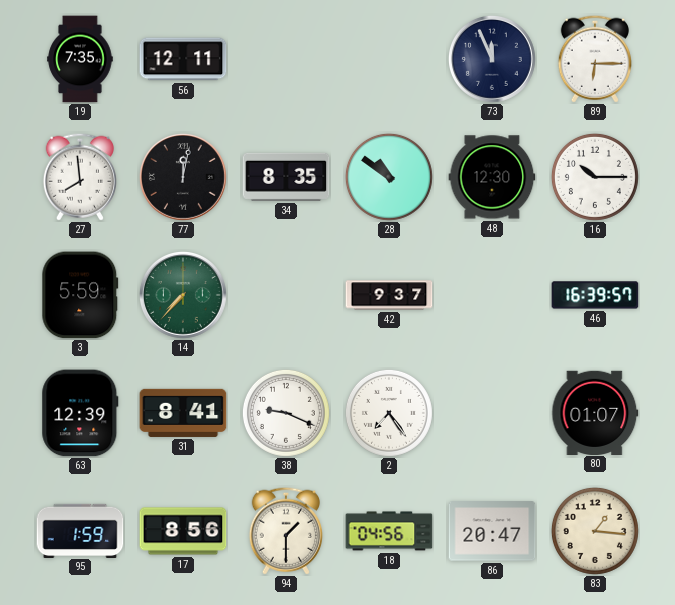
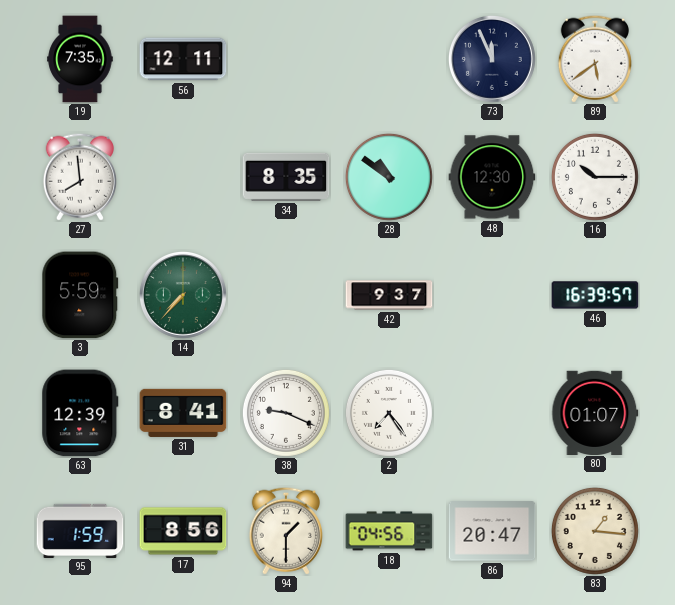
89: 6:15 -> 5:39
77: 12:02 -> none
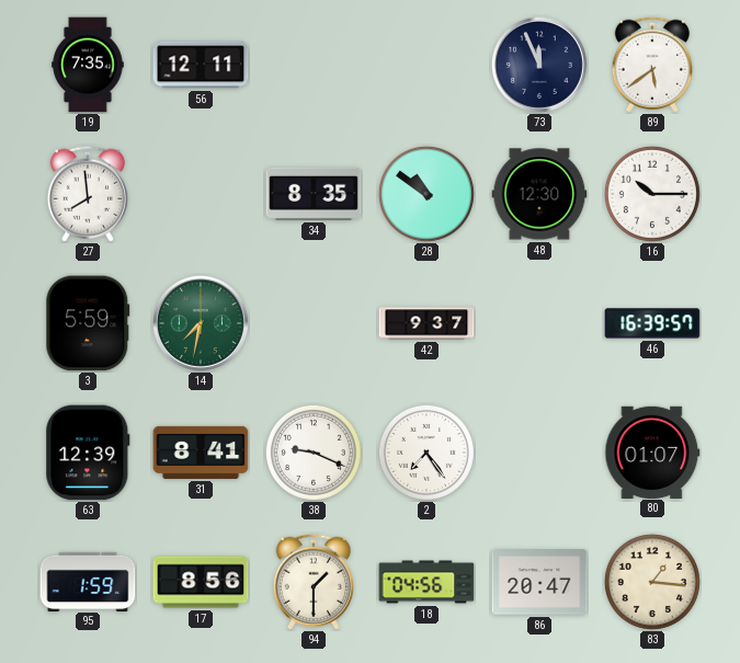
14: 7:37 -> 7:32
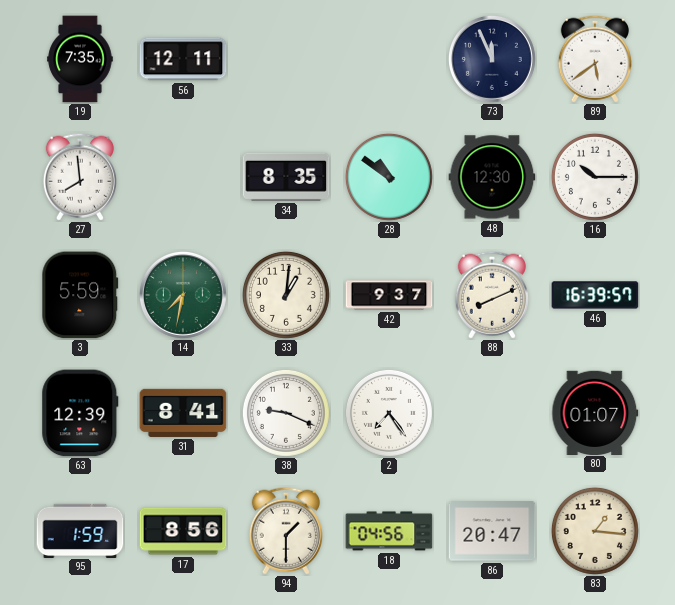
33: none -> 1:01
88: none -> 8:11
